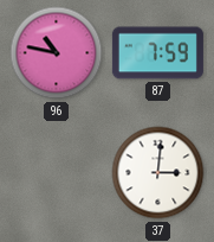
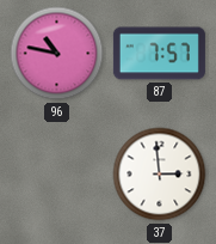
87: 7:59 -> 7:57
37: 3:01 -> 2:59
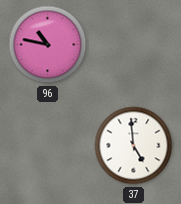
87: 7:57 -> none
37: 2:59 -> 4:59
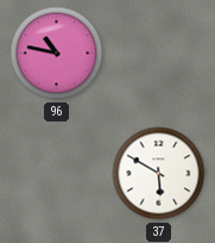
37: 4:59 -> 5:50
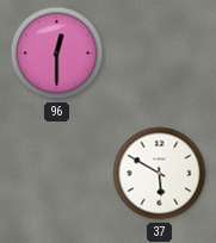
96: 10:47 -> 12:30
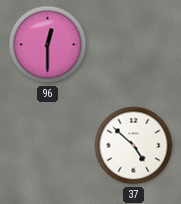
37: 5:50 -> 4:52
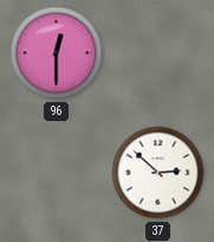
37: 4:52 -> 2:52
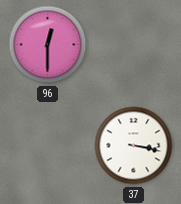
37: 2:52 -> 3:17
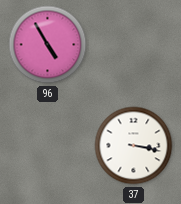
96: 12:30 -> 4:55
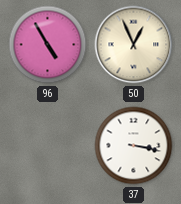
50: none -> 12:56
